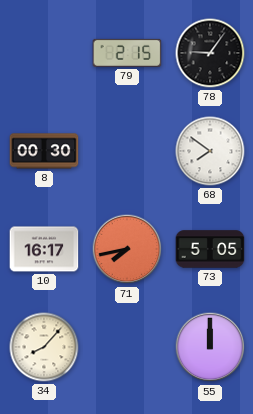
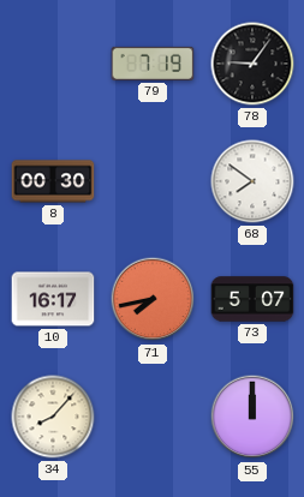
79: 2:15 -> 7:19
73: 5:05 -> 5:07
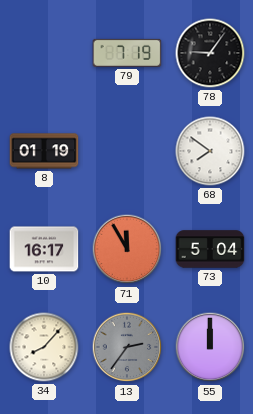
8: 00:30 -> 01:19
71: 7:43 -> 11:55
73: 5:07 -> 5:04
13: none -> 2:36
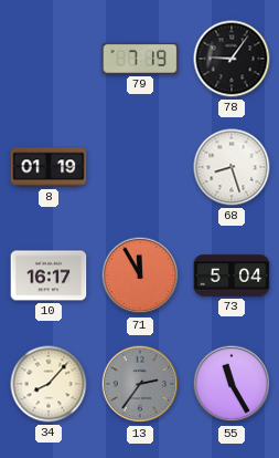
68: 7:51 -> 8:27
55: 12:00 -> 11:25
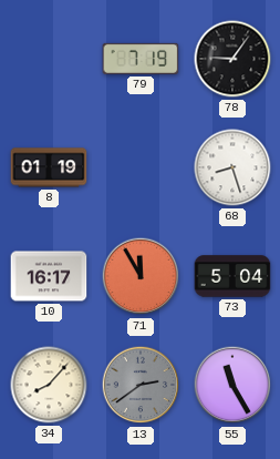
13: 2:36 -> 2:39
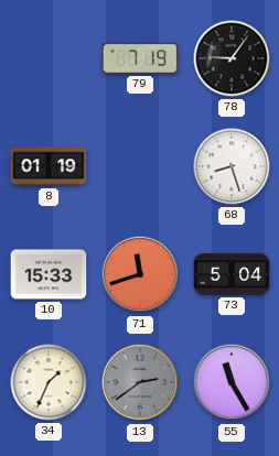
10: 16:17 -> 15:33
71: 11:55 -> 11:42
34: 8:07 -> 1:34
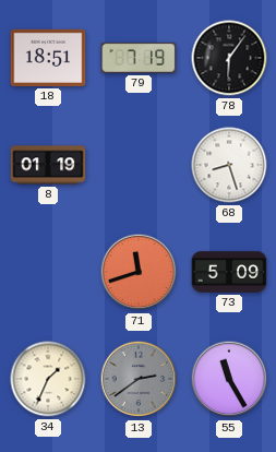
18: none -> 18:51
78: 9:06 -> 6:06
10: 15:33 -> none
73: 5:04 -> 5:09
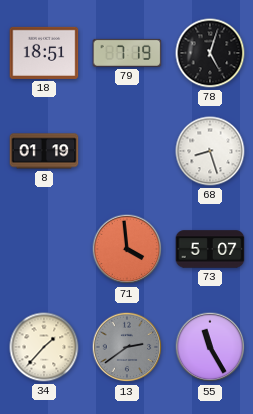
78: 6:06 -> 5:03
71: 11:42 -> 3:59
73: 5:09 -> 5:07
34: 1:34 -> 1:37
